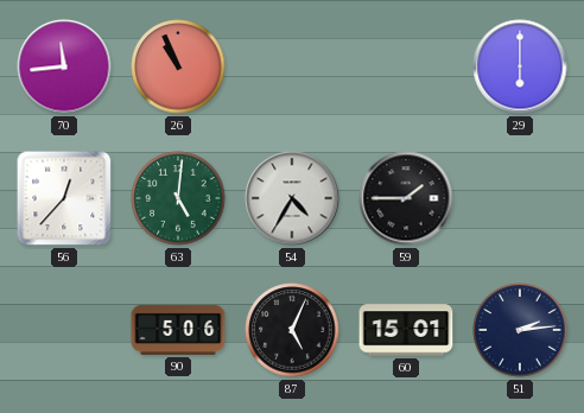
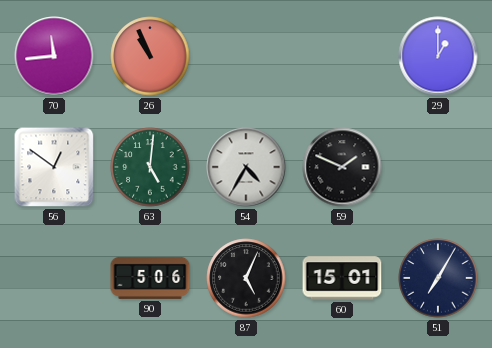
29: 6:00 -> 1:00
56: 12:37 -> 12:51
59: 1:45 -> 1:49
51: 2:14 -> 7:05
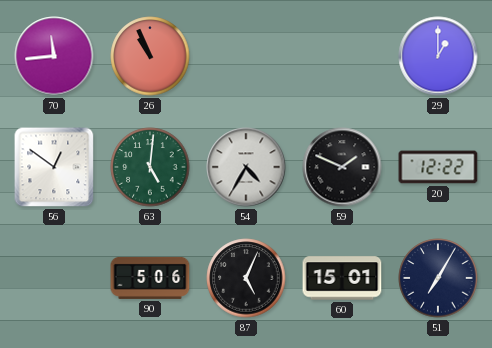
20: none -> 12:22
